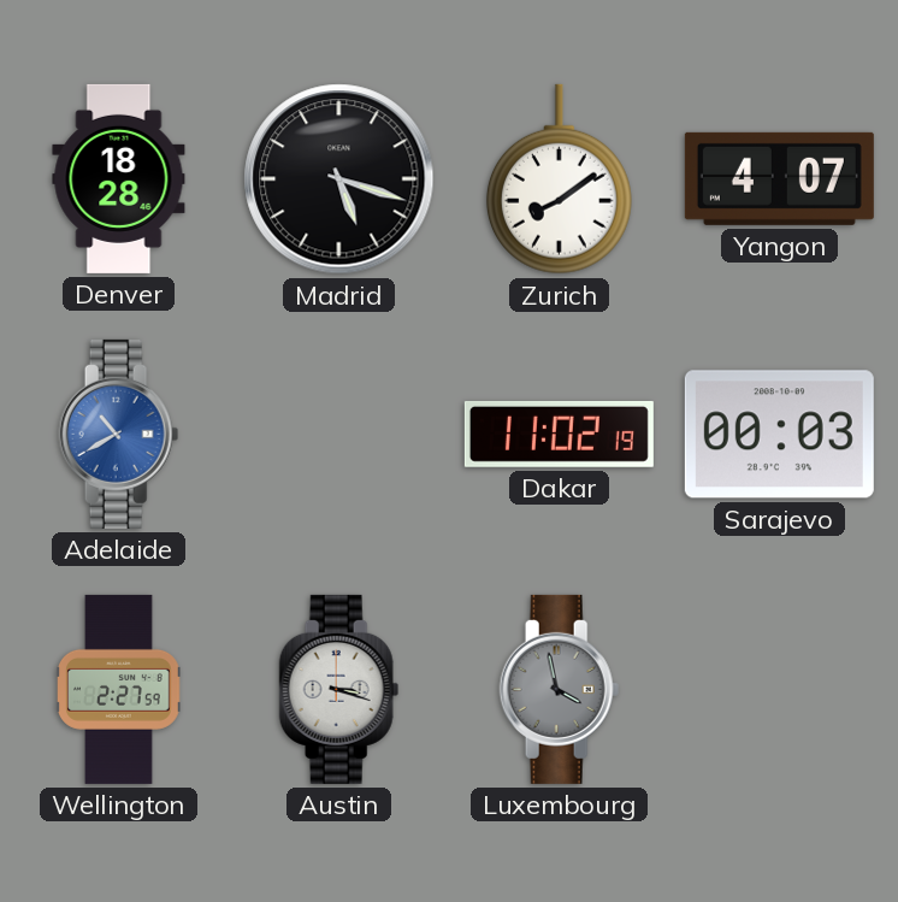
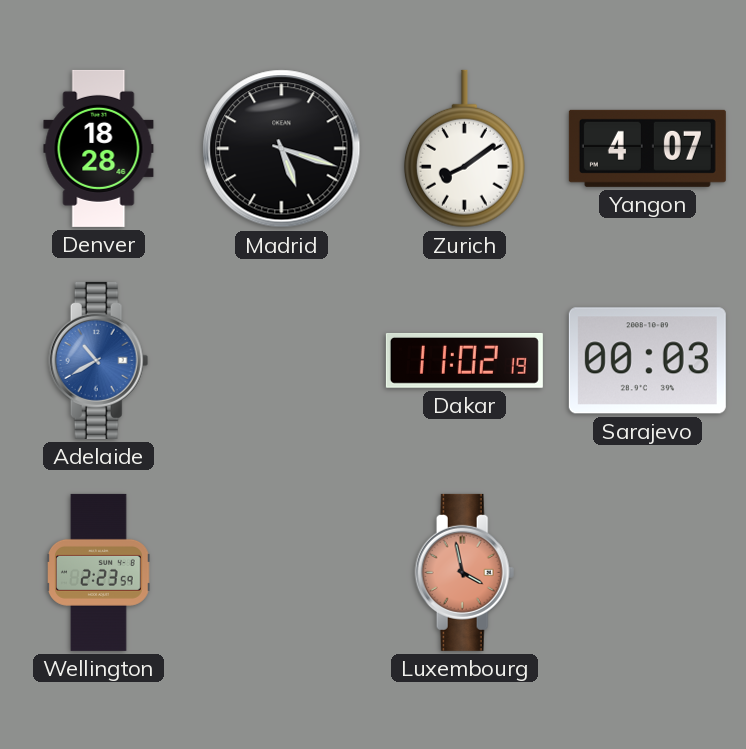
Wellington: 2:27 -> 2:23
Austin: 3:18 -> none
Luxembourg dial: grey -> salmon
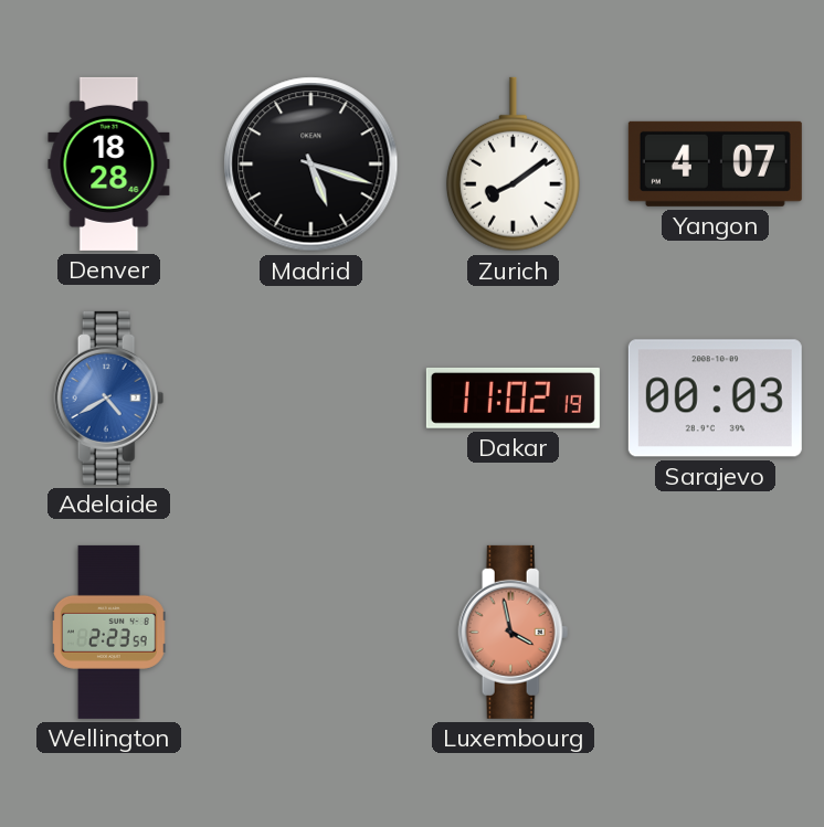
Adelaide: 10:40 -> 4:40
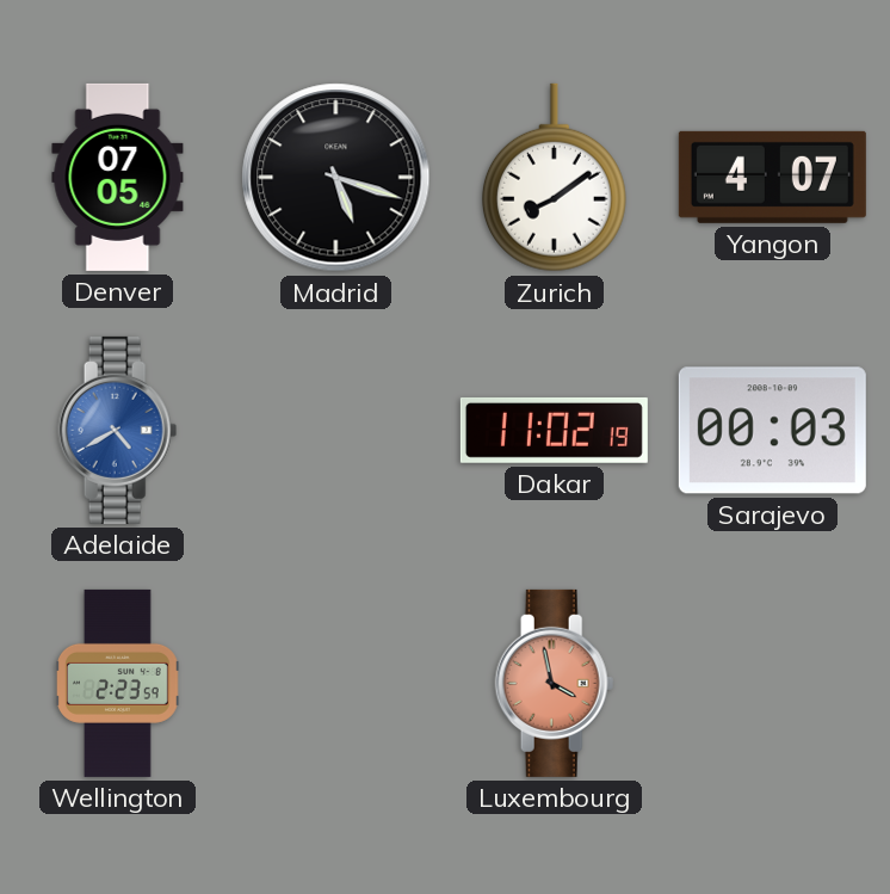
Denver: 18:28 -> 07:05
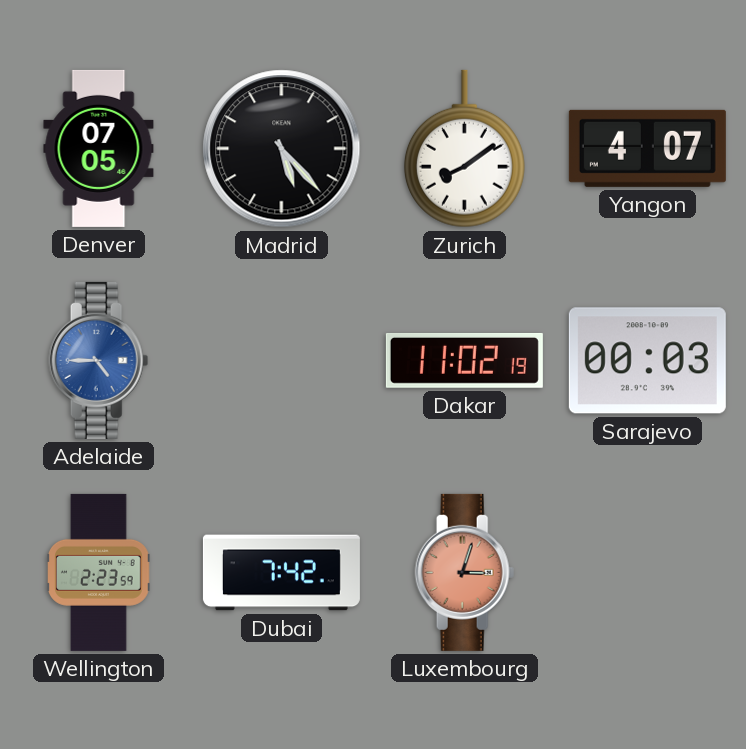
Madrid: 5:18 -> 5:23
Adelaide: 4:40 -> 4:45
Dubai: none -> 7:42
Luxembourg: 3:58 -> 3:03
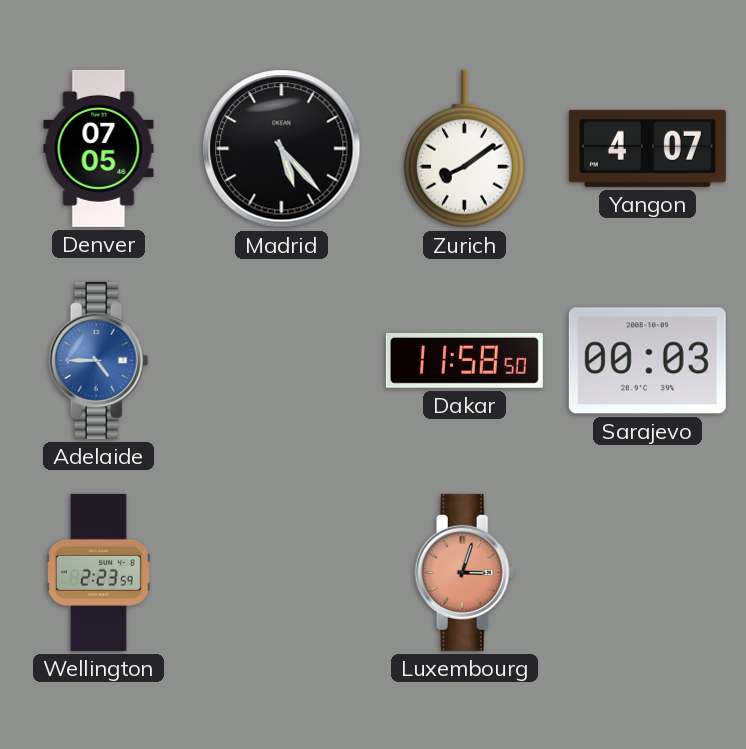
Dakar: 11:02 -> 11:58
Dubai: 7:42 -> none
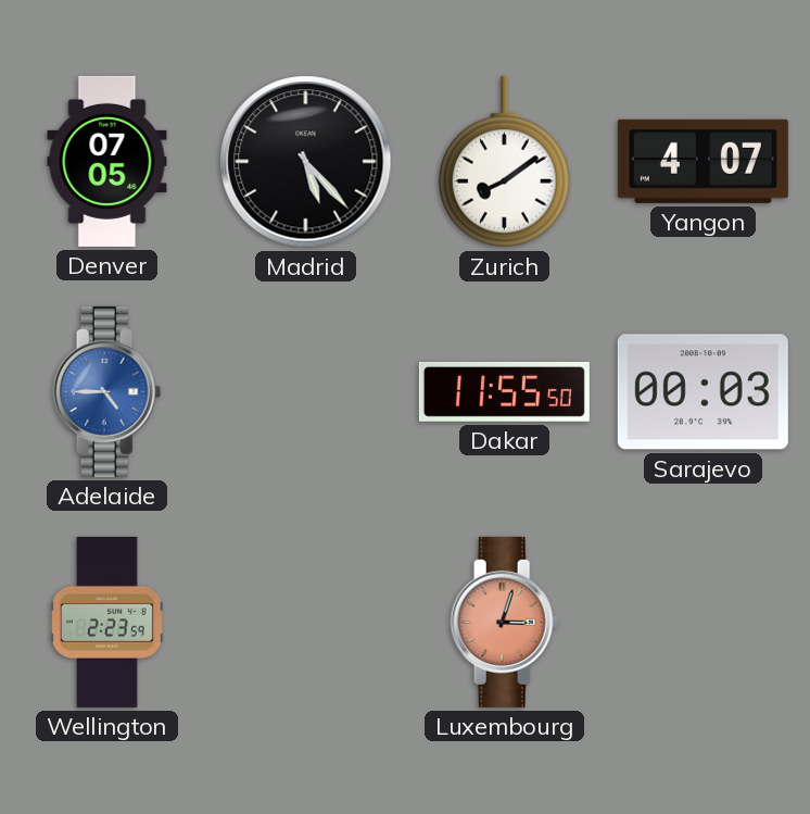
Dakar: 11:58 -> 11:55
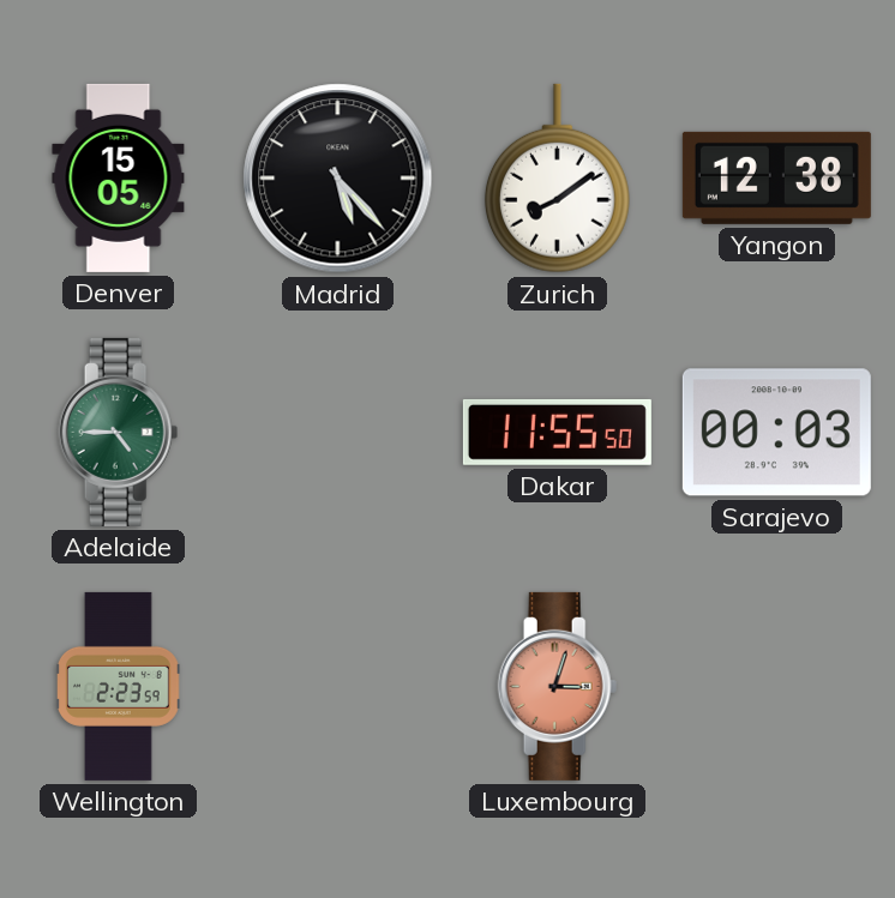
Denver: 07:05 -> 15:05
Yangon: 4:07 -> 12:38
Adelaide dial: blue -> green
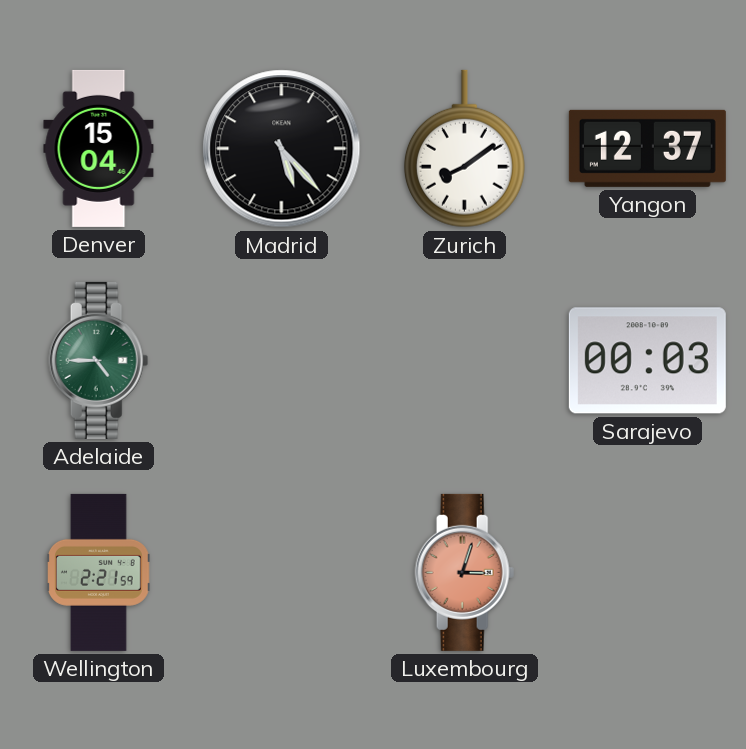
Denver: 15:05 -> 15:04
Yangon: 12:38 -> 12:37
Dakar: 11:55 -> none
Wellington: 2:23 -> 2:21
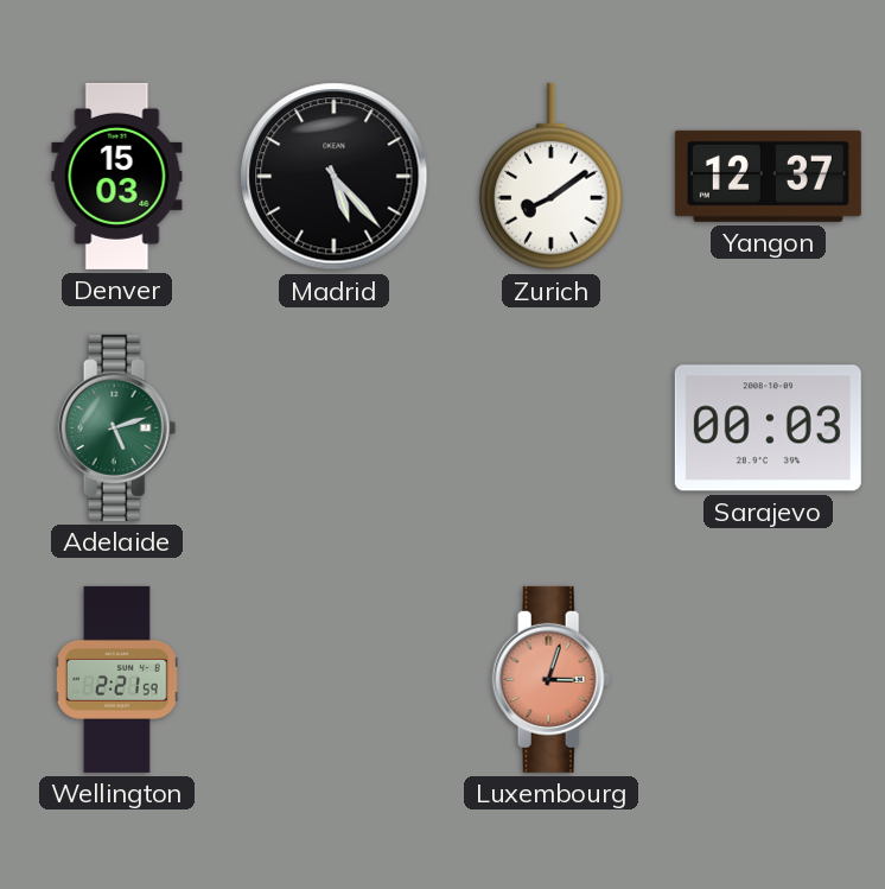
Denver: 15:04 -> 15:03
Adelaide: 4:45 -> 5:12
